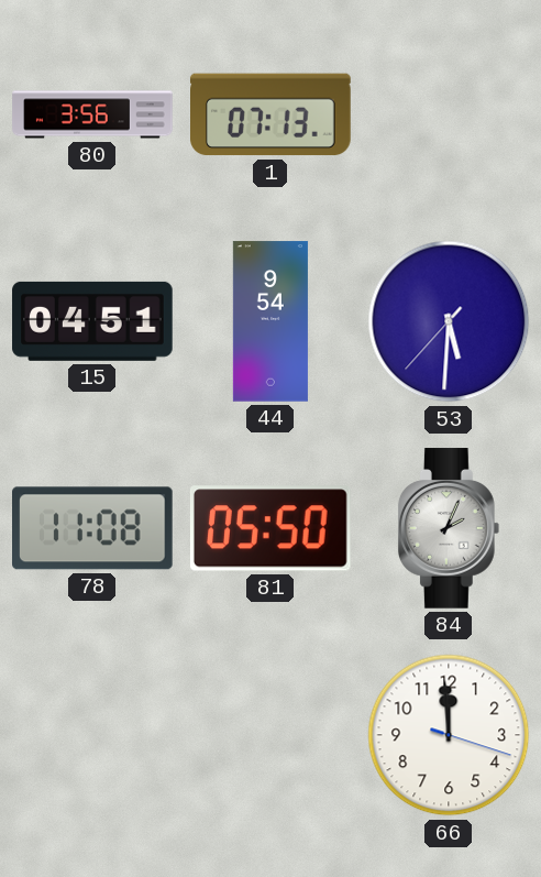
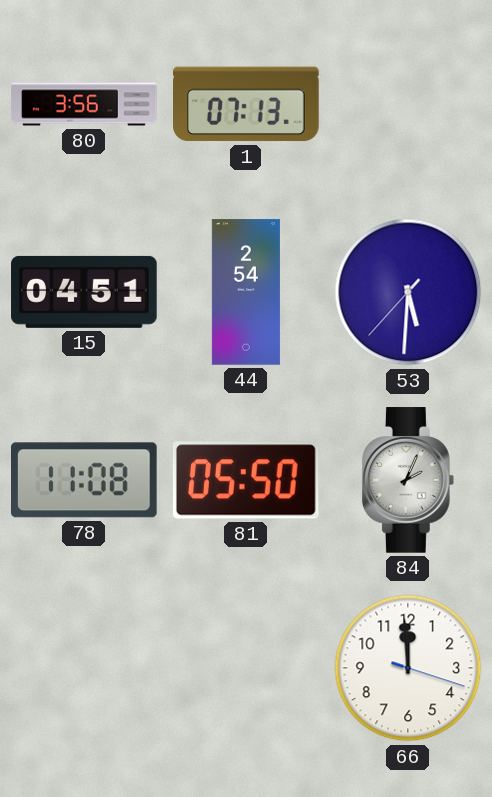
44: 9:54 -> 2:54
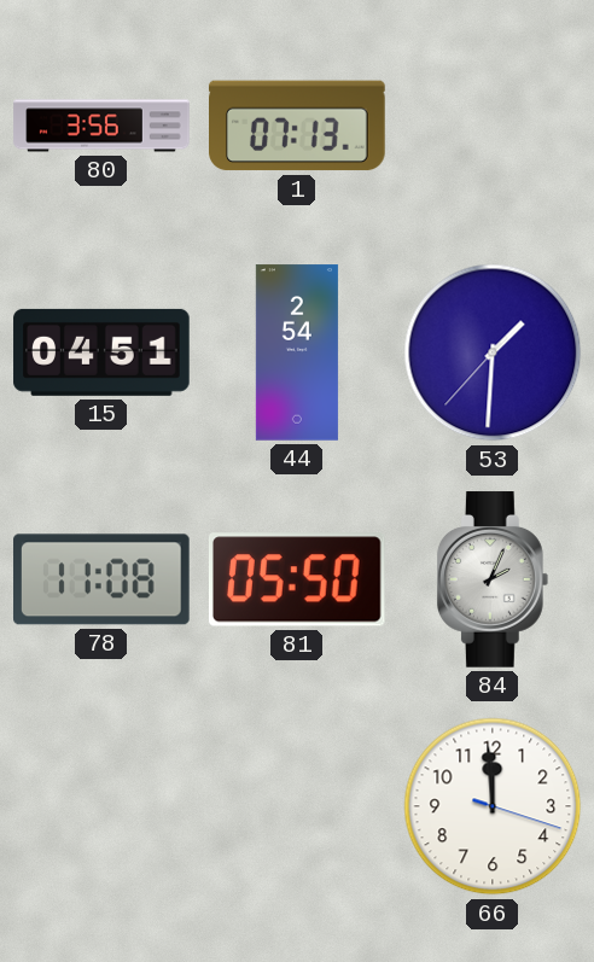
53: 5:30 -> 1:30
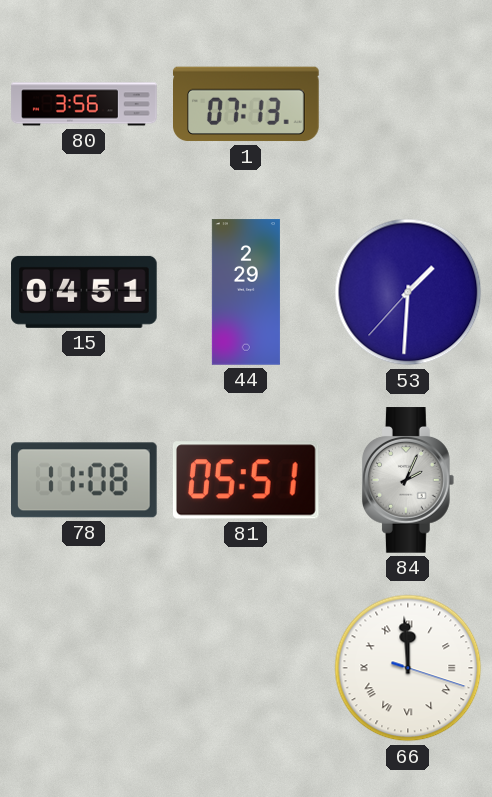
44: 2:54 -> 2:29
81: 05:50 -> 05:51
66 numerals: Arabic -> Roman
